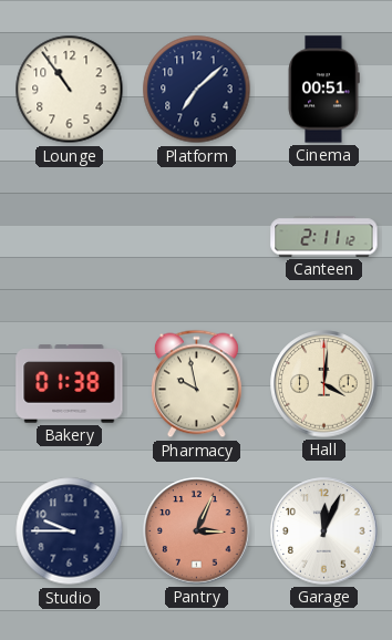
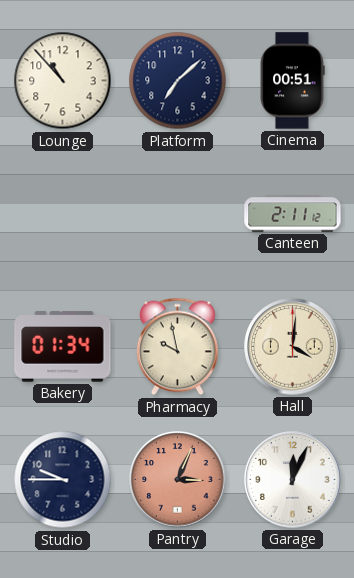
Lounge: 10:54 -> 10:53
Bakery: 01:38 -> 01:34
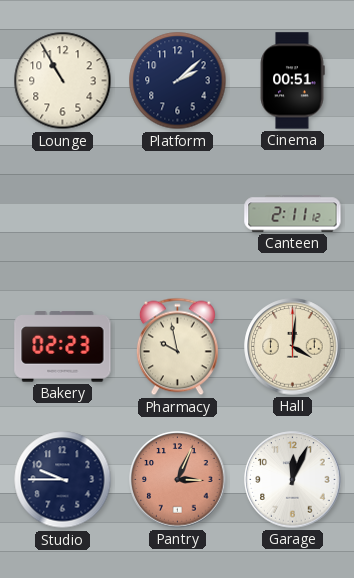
Lounge: 10:53 -> 10:55
Platform: 7:08 -> 2:08
Bakery: 01:34 -> 02:23
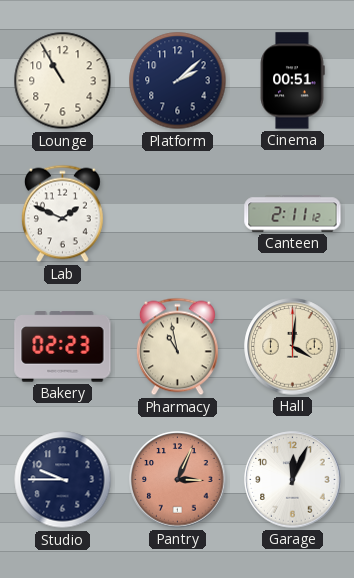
Lab: none -> 1:49
Pharmacy: 9:58 -> 10:58
